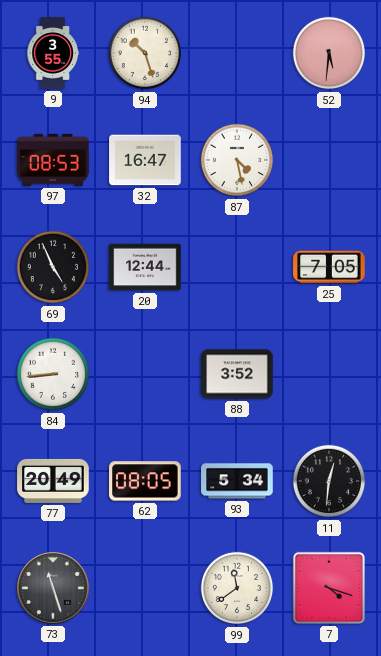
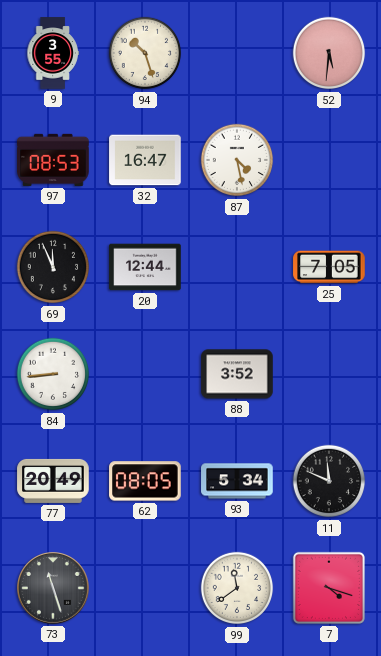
69: 4:56 -> 11:56
11: 12:31 -> 11:49
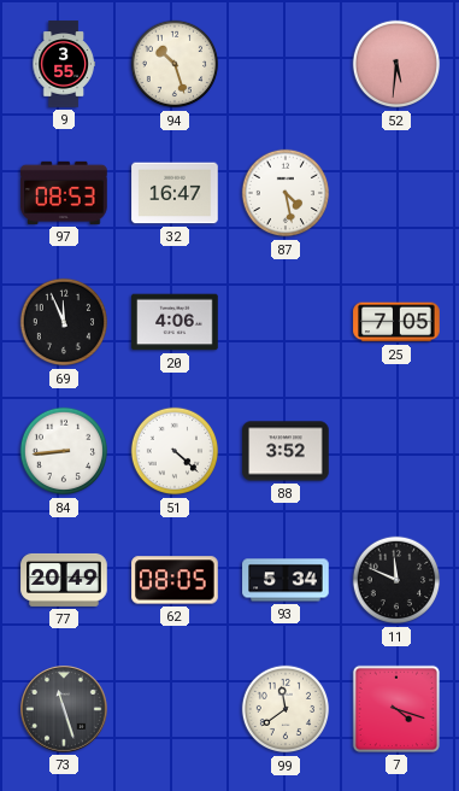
20: 12:44 -> 4:06
51: none -> 4:22
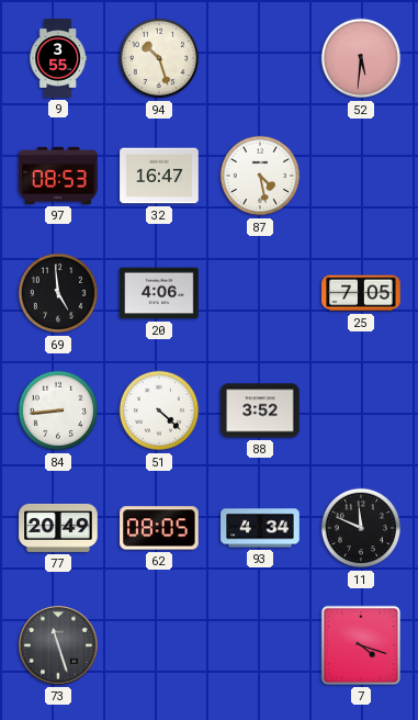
69: 11:56 -> 4:59
93: 5:34 -> 4:34
99: 11:39 -> none
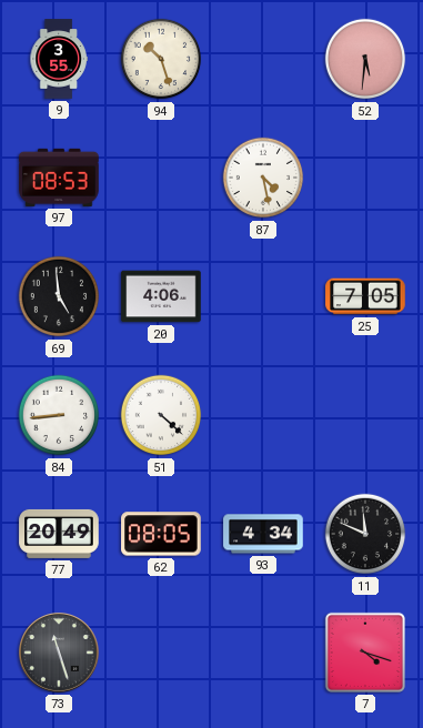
32: 16:47 -> none
88: 3:52 -> none
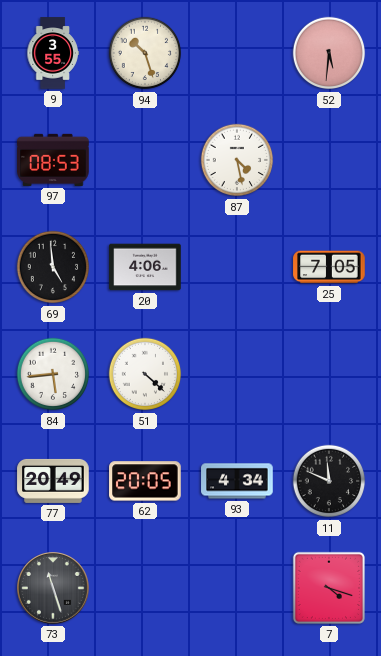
84: 8:44 -> 5:44
62: 08:05 -> 20:05
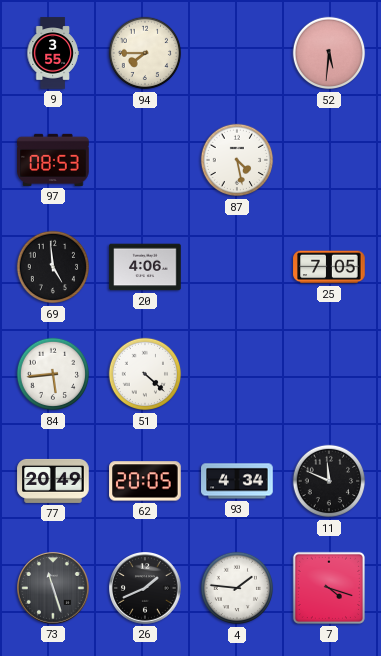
94: 10:27 -> 7:45
26: none -> 1:41
4: none -> 1:46
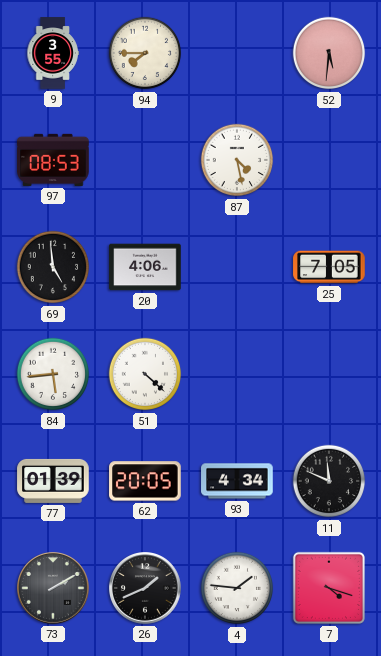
77: 20:49 -> 01:39
73: 11:27 -> 2:10
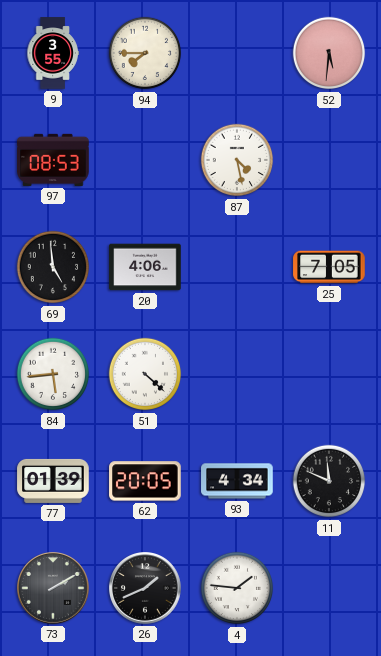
7: 4:18 -> none
